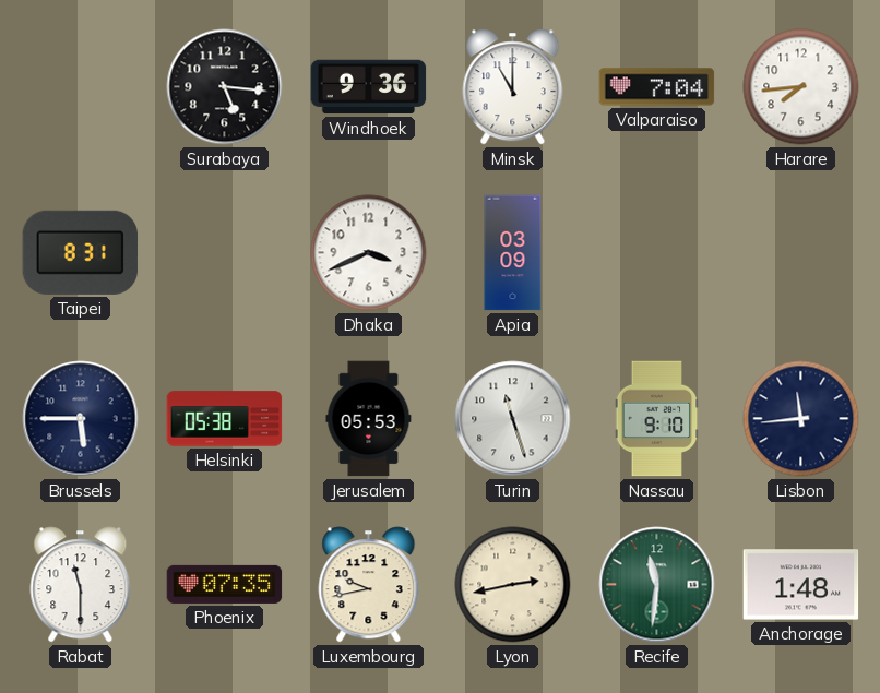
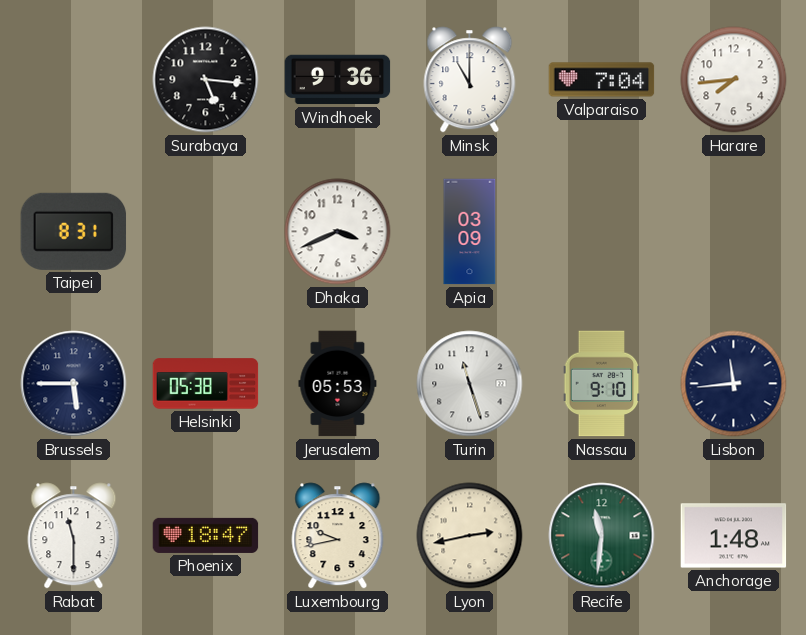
Phoenix: 07:35 -> 18:47
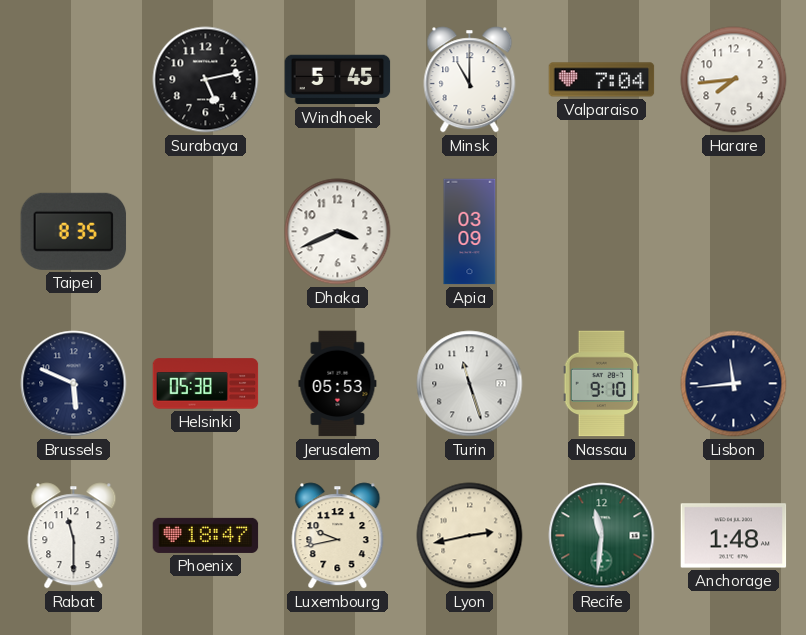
Surabaya: 5:16 -> 5:13
Windhoek: 9:36 -> 5:45
Taipei: 8:31 -> 8:35
Brussels: 5:45 -> 5:49
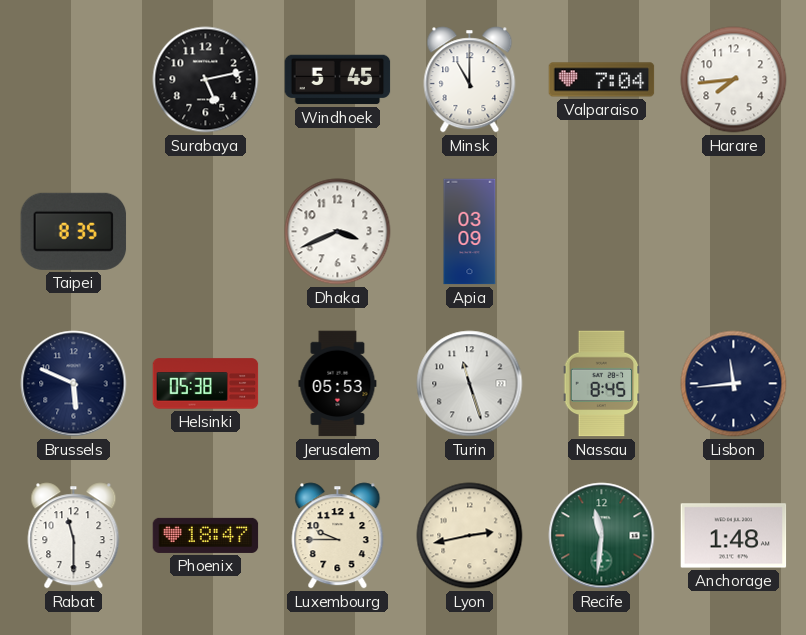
Nassau: 9:10 -> 8:45
Luxembourg: 9:43 -> 9:45
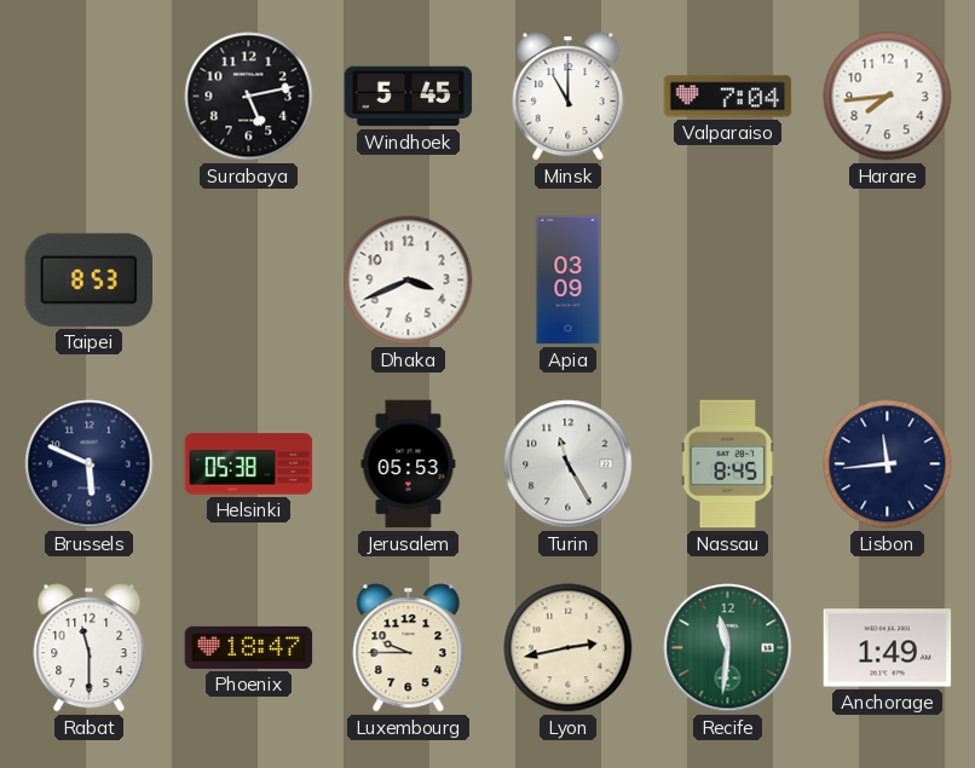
Taipei: 8:35 -> 8:53
Turin: 11:27 -> 11:25
Anchorage: 1:48 -> 1:49
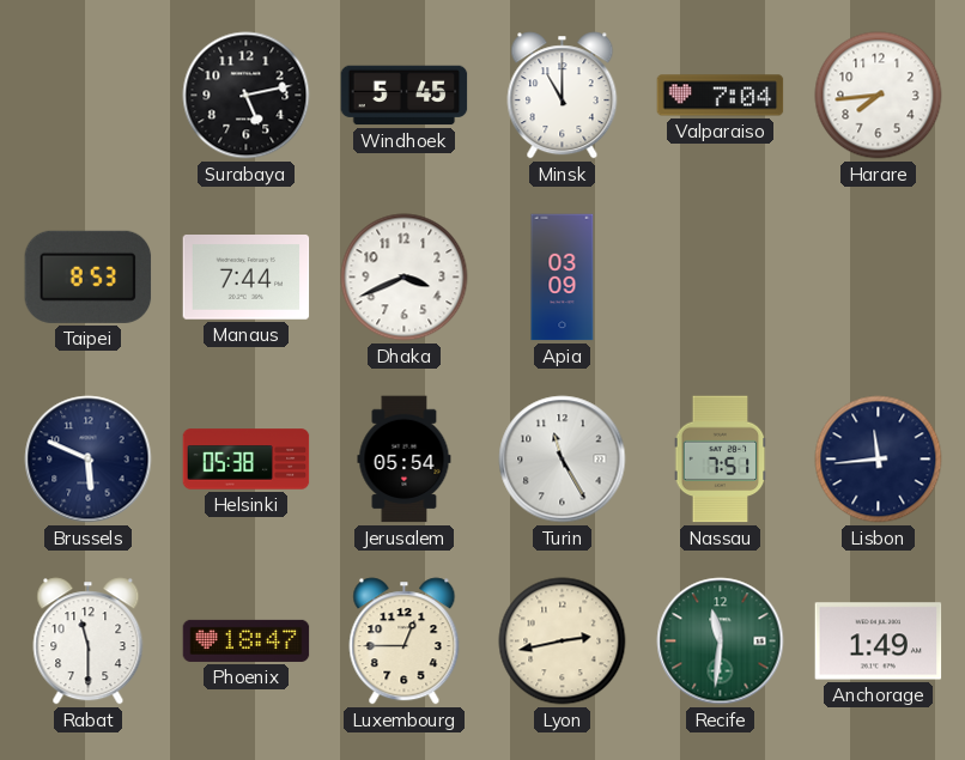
Manaus: none -> 7:44
Jerusalem: 05:53 -> 05:54
Nassau: 8:45 -> 7:51
Luxembourg: 9:45 -> 12:45
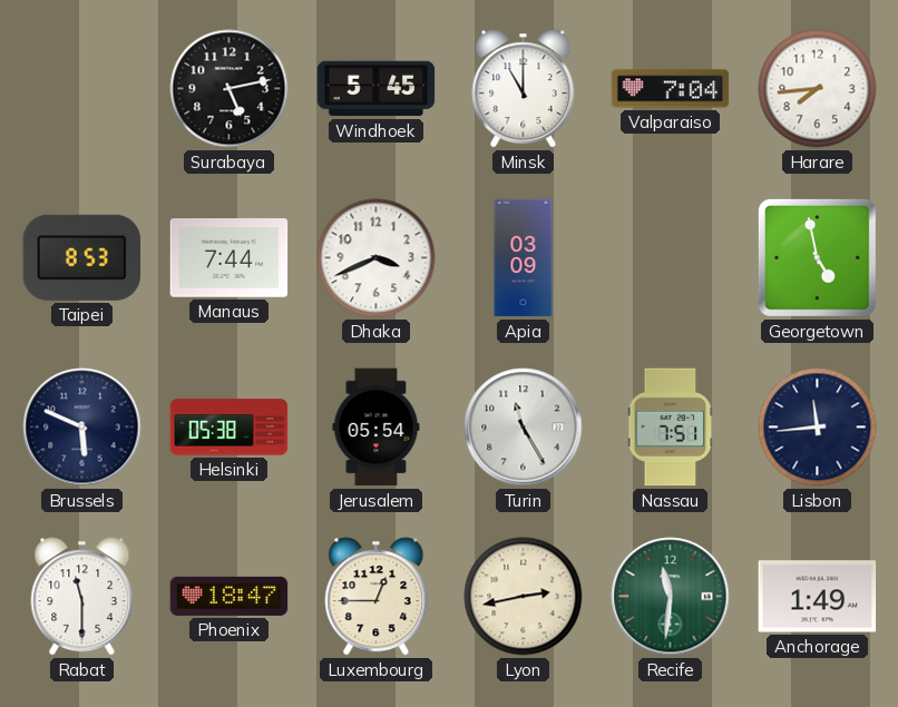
Georgetown: none -> 4:58
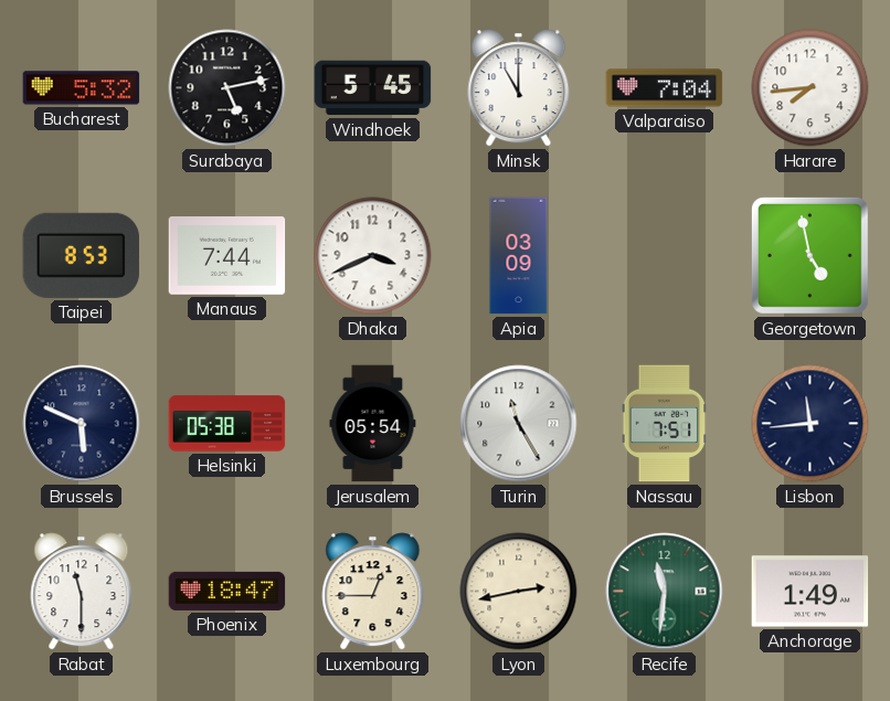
Bucharest: none -> 5:32
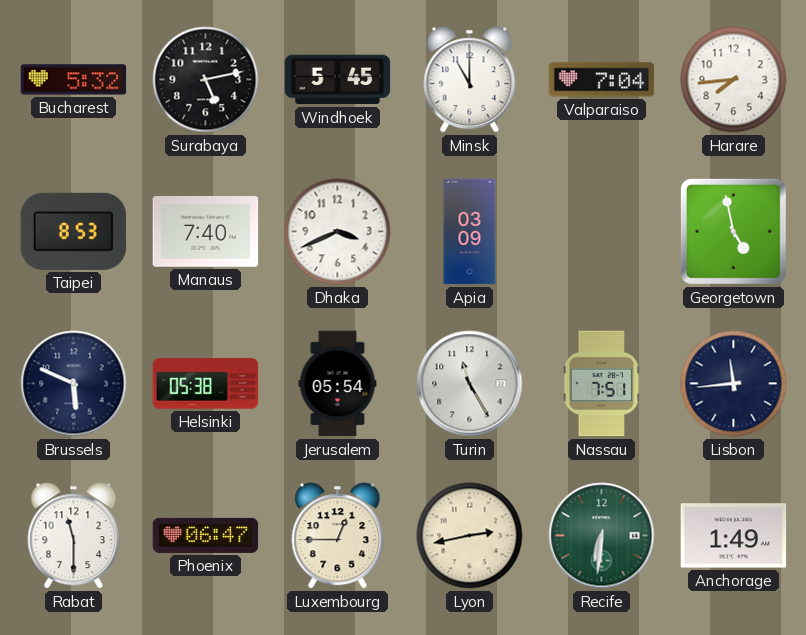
Manaus: 7:44 -> 7:40
Phoenix: 18:47 -> 06:47
Recife: 11:31 -> 6:31
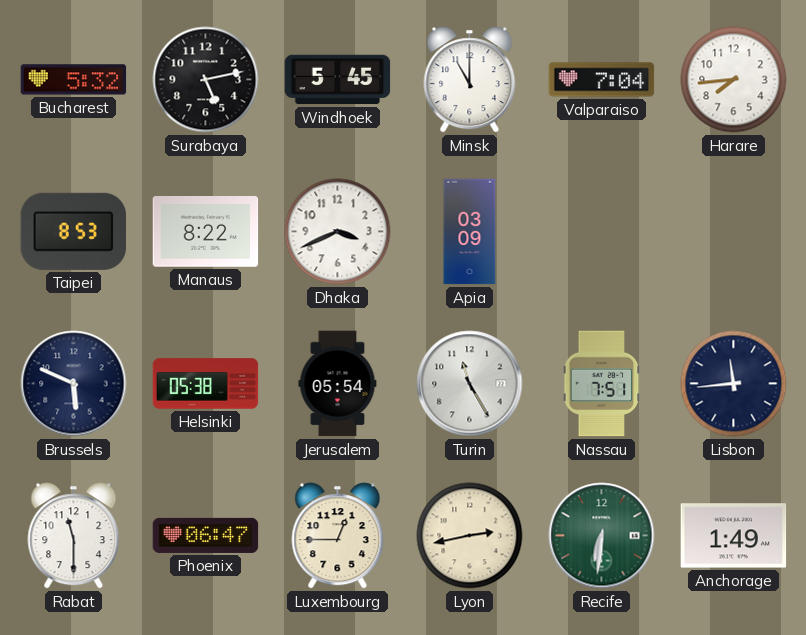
Manaus: 7:40 -> 8:22
Georgetown: 4:58 -> none
